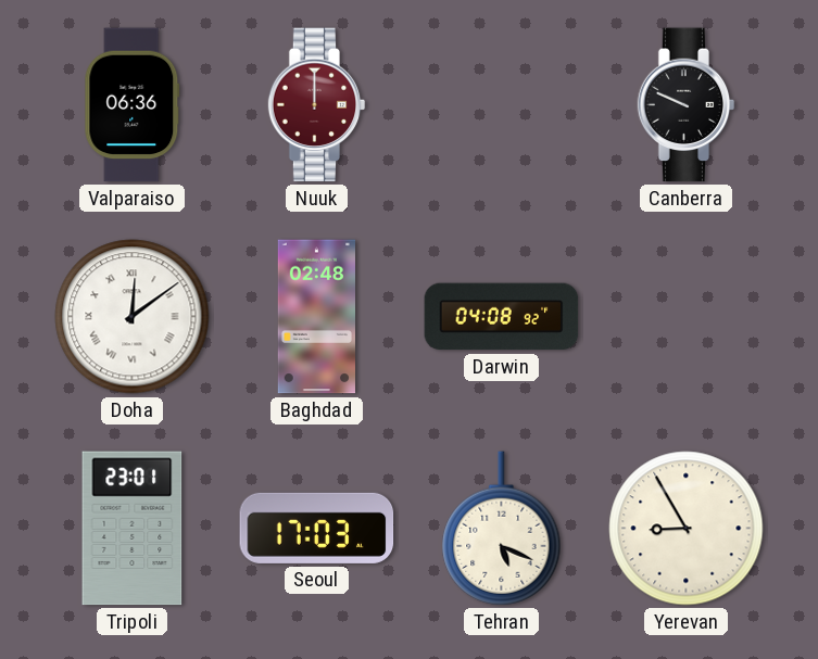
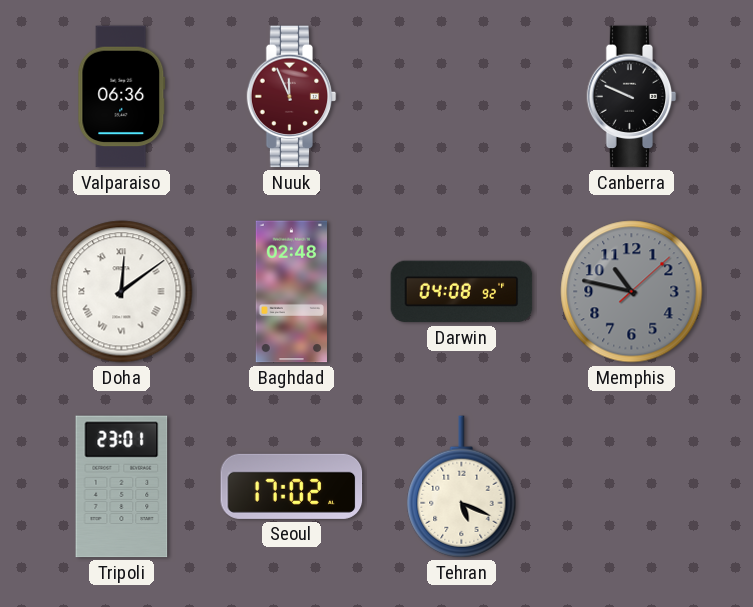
Nuuk: 12:00 -> 11:56
Memphis: none -> 10:47
Seoul: 17:03 -> 17:02
Yerevan: 8:55 -> none
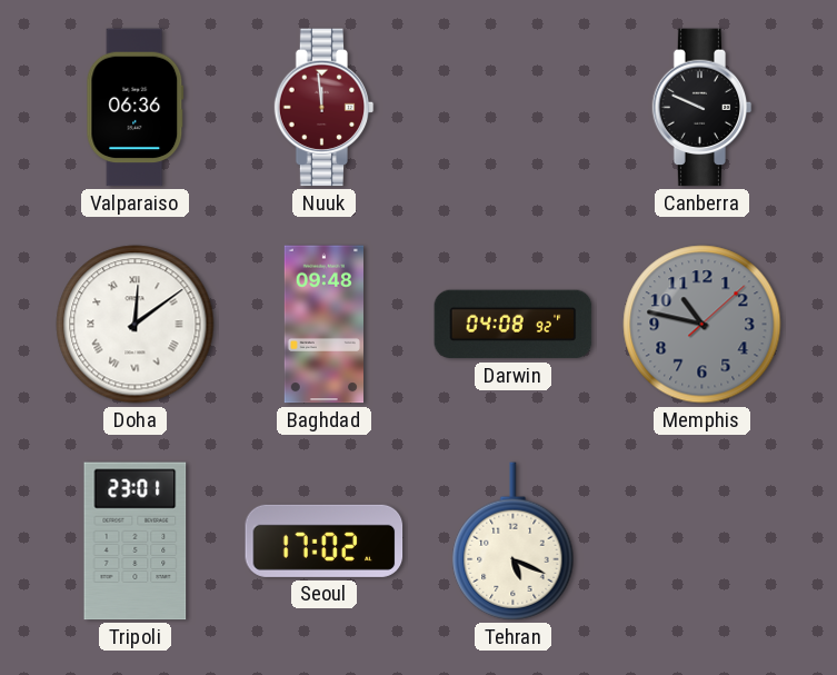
Nuuk: 11:56 -> 11:59
Baghdad: 02:48 -> 09:48
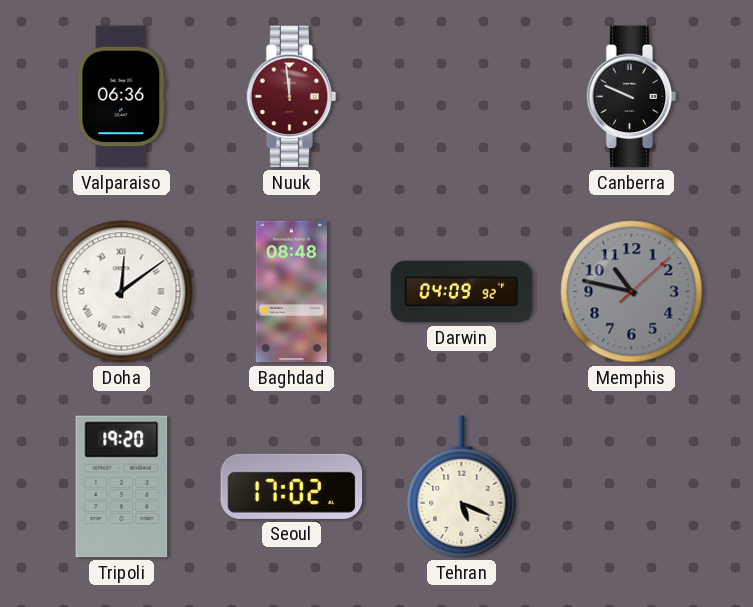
Baghdad: 09:48 -> 08:48
Darwin: 04:08 -> 04:09
Tripoli: 23:01 -> 19:20
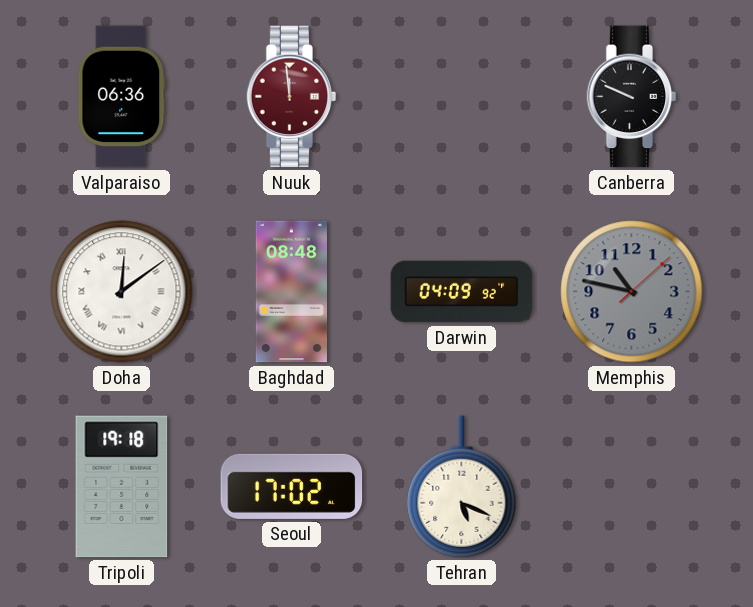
Tripoli: 19:20 -> 19:18
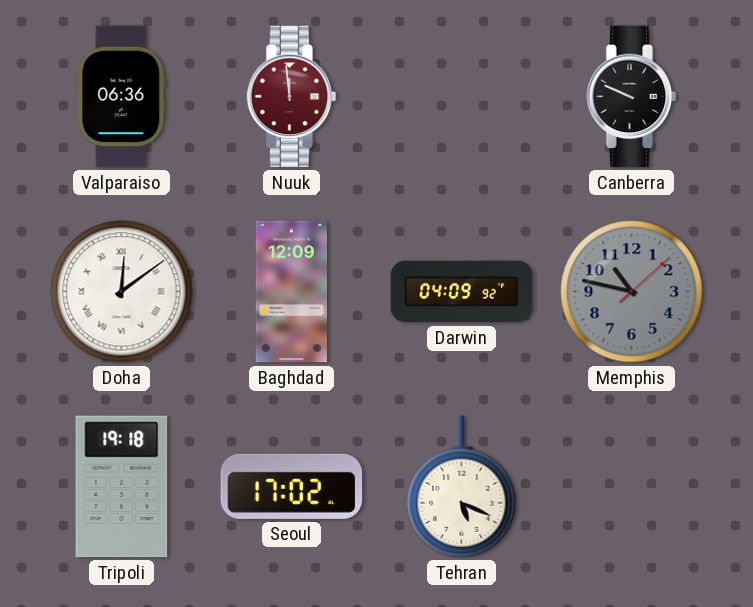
Baghdad: 08:48 -> 12:09
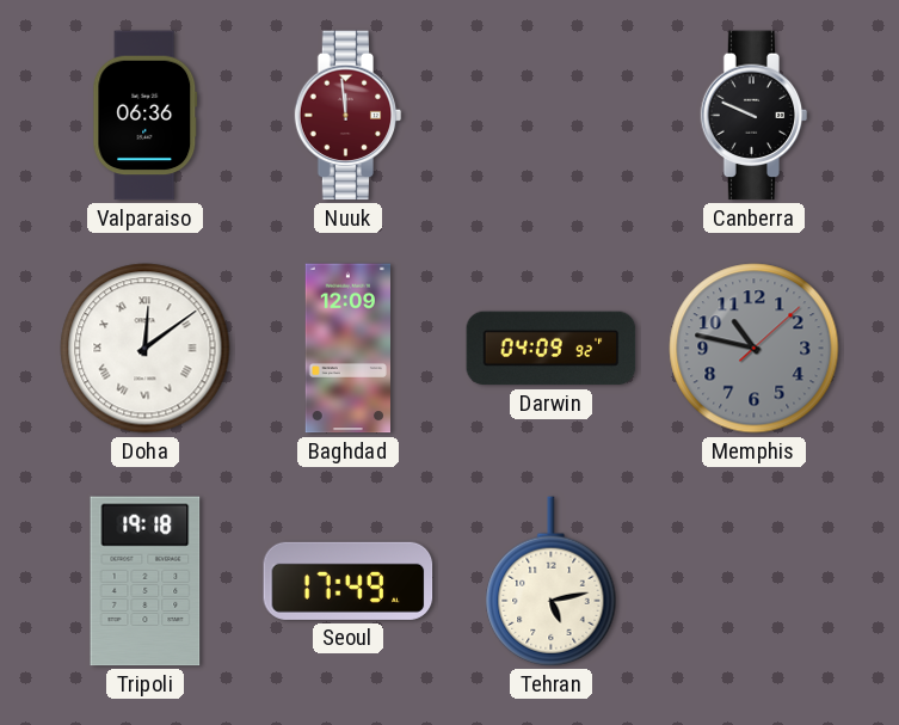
Seoul: 17:02 -> 17:49
Tehran: 5:19 -> 5:13
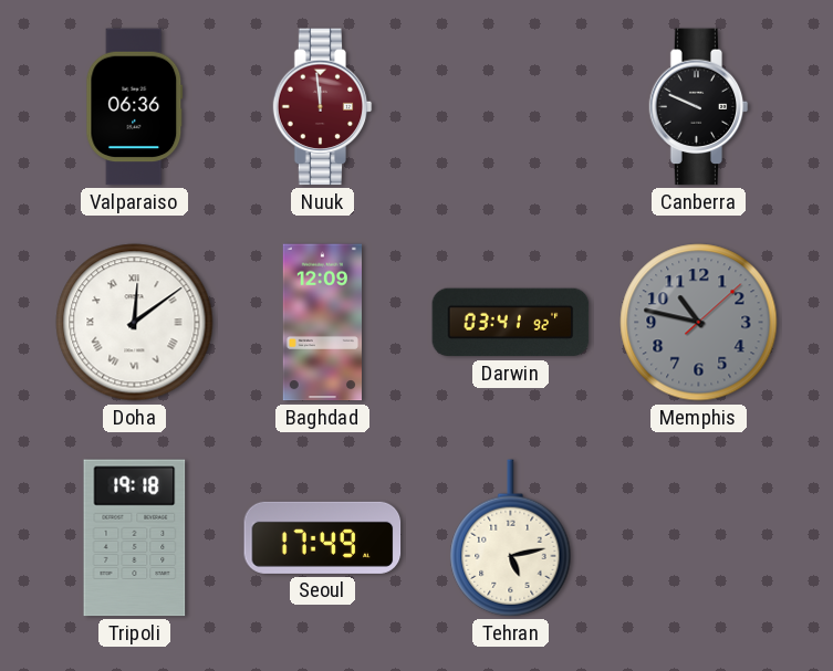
Darwin: 04:09 -> 03:41
